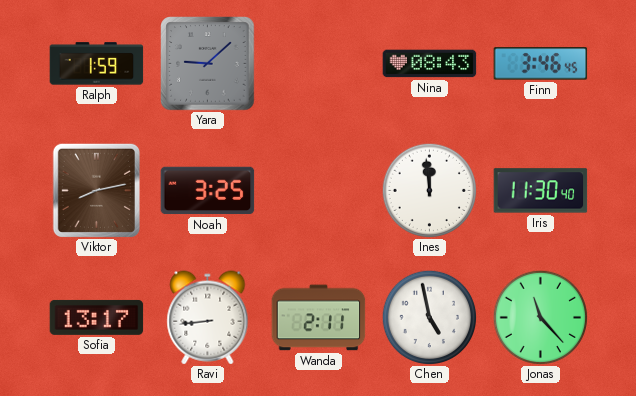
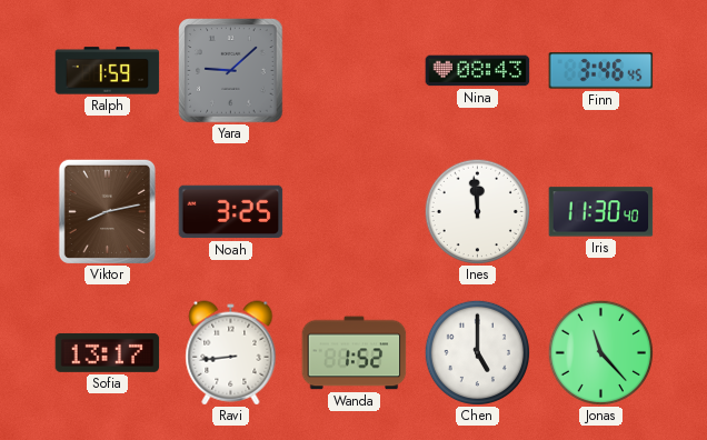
Wanda: 2:11 -> 1:52
Chen: 4:58 -> 5:00
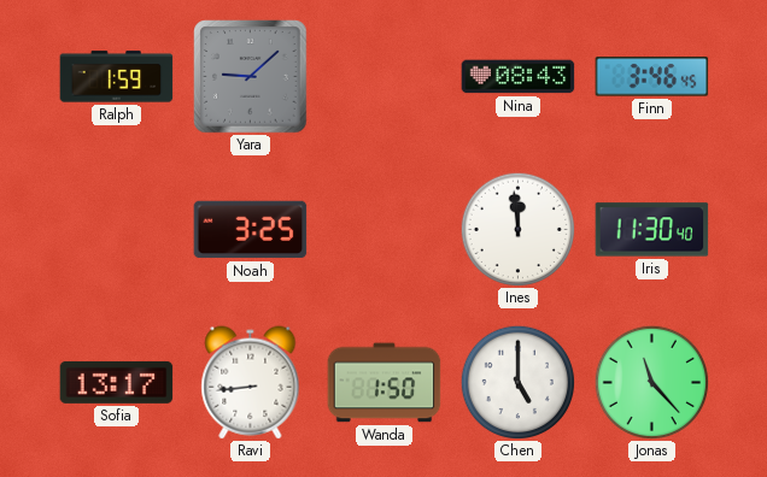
Viktor: 8:13 -> none
Wanda: 1:52 -> 1:50
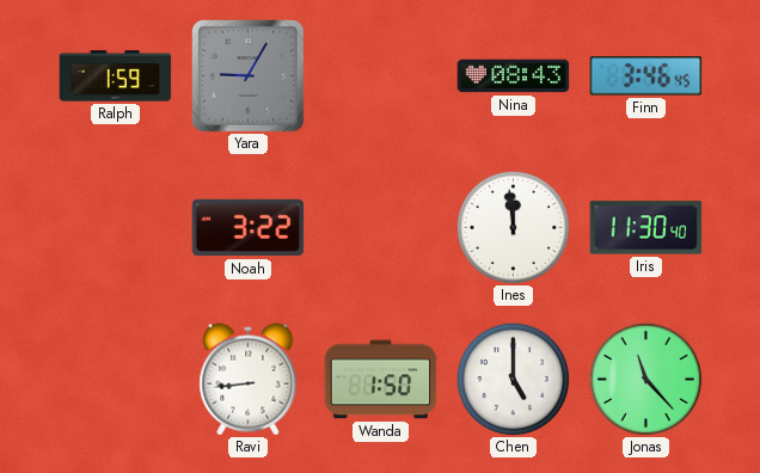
Yara: 9:08 -> 9:05
Noah: 3:25 -> 3:22
Sofia: 13:17 -> none
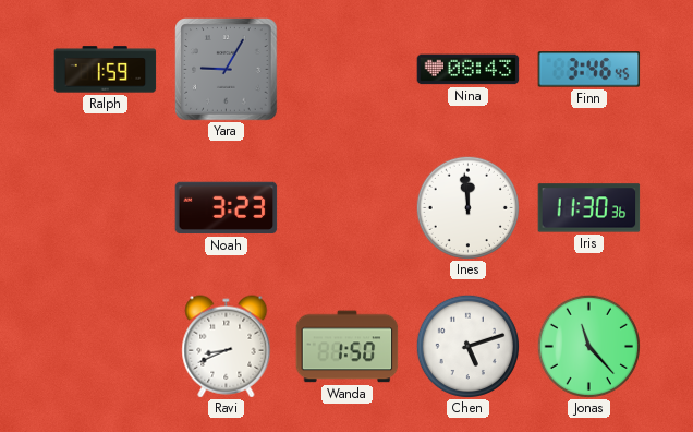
Noah: 3:22 -> 3:23
Iris: 11:30:40 -> 11:30:36
Ravi: 8:44 -> 8:41
Chen: 5:00 -> 5:12
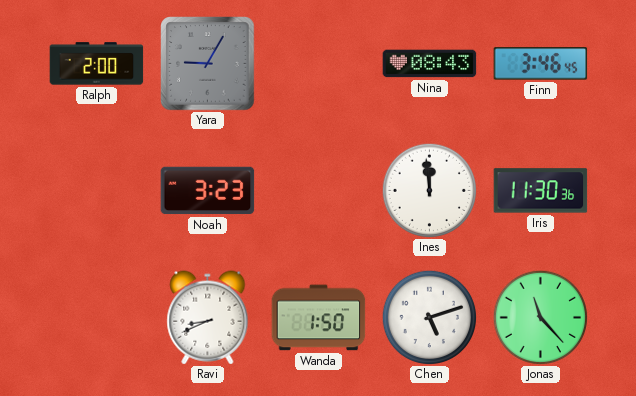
Ralph: 1:59 -> 2:00
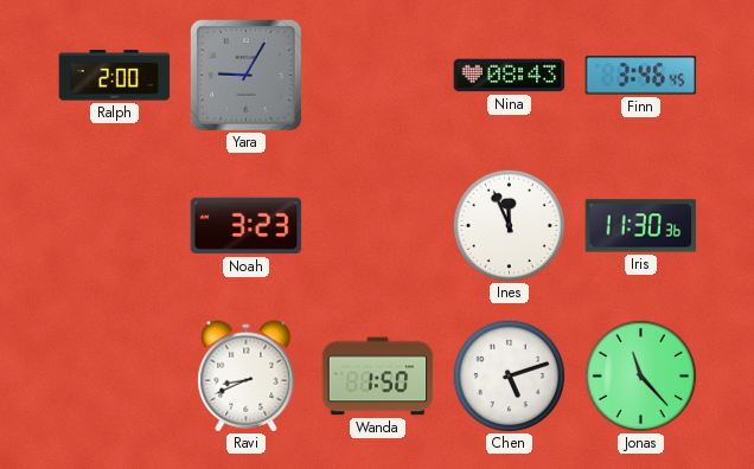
Ines: 11:59 -> 11:56
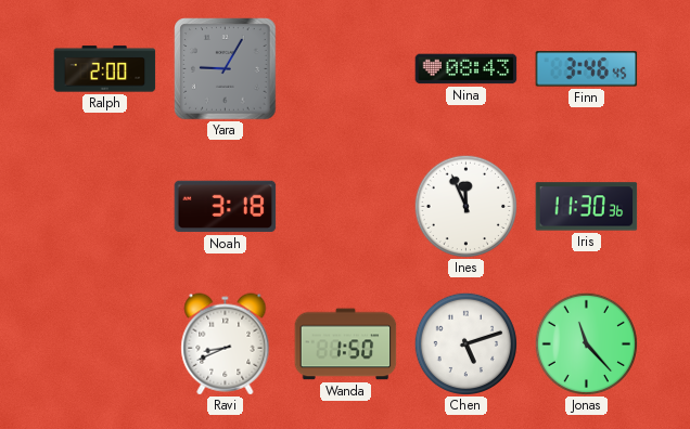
Noah: 3:23 -> 3:18
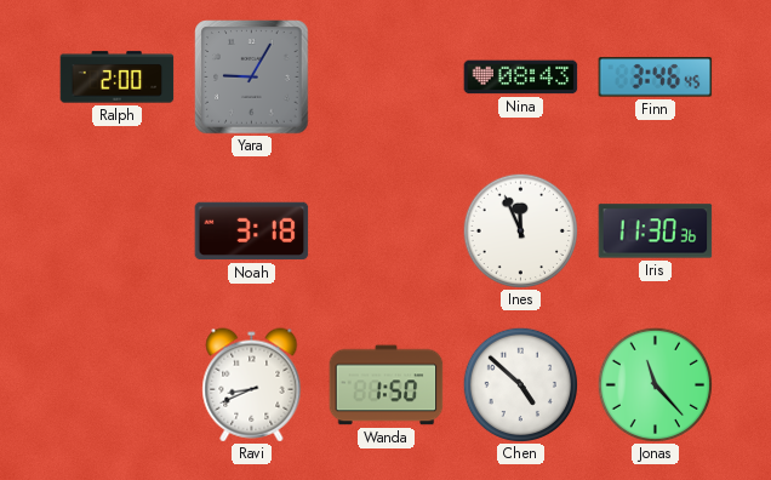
Chen: 5:12 -> 4:52
